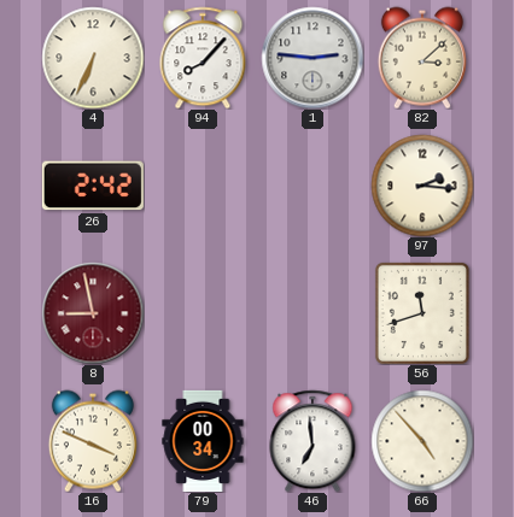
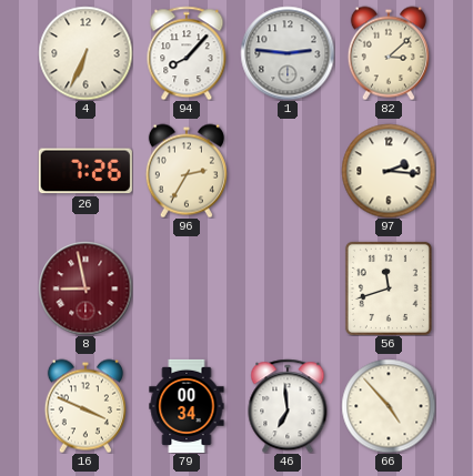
26: 2:42 -> 7:26
96: none -> 2:35
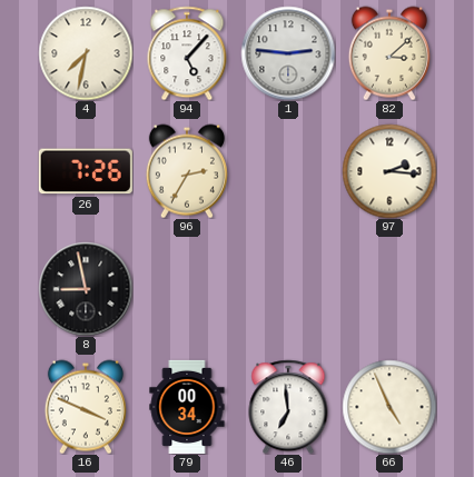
4: 6:34 -> 7:32
94: 8:07 -> 5:07
8 dial: burgundy -> black
56: 11:42 -> none
66: 4:53 -> 4:56
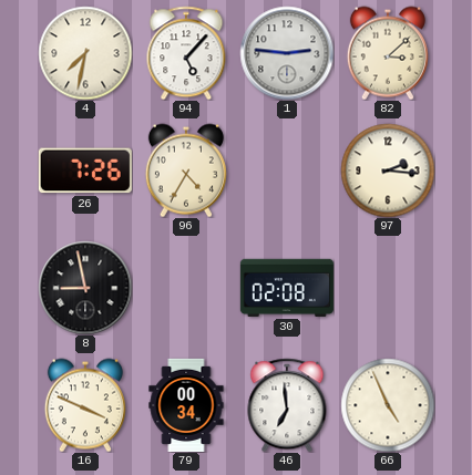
96: 2:35 -> 4:35
30: none -> 02:08
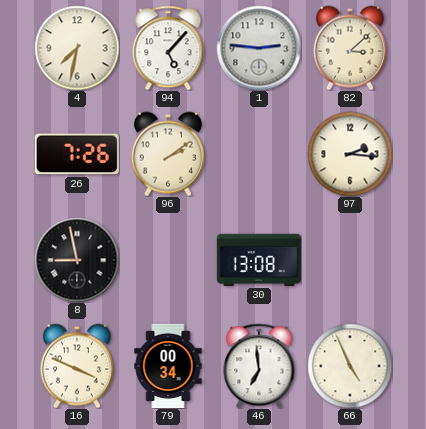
96: 4:35 -> 2:09
30: 02:08 -> 13:08
